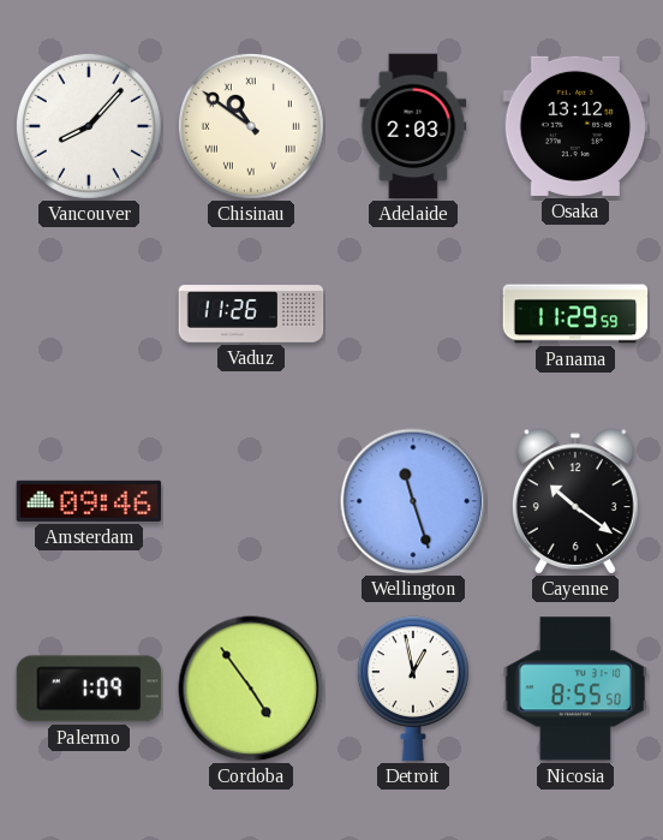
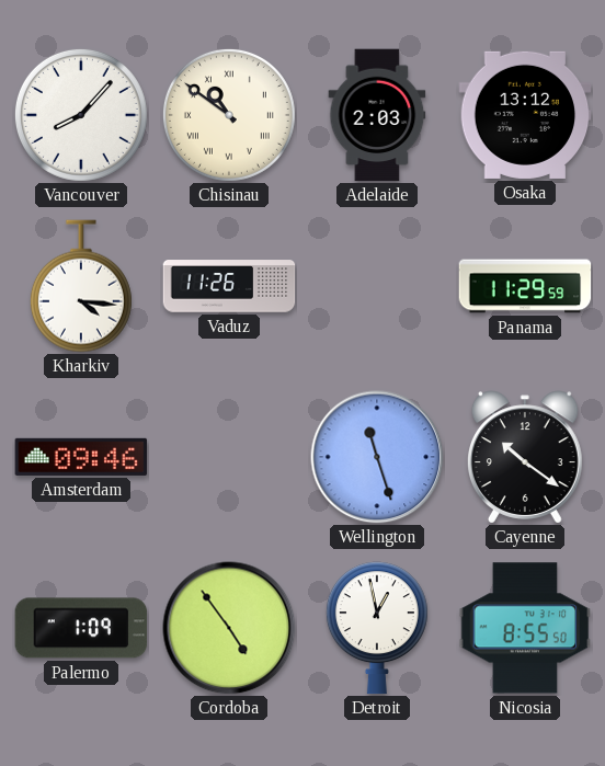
Kharkiv: none -> 4:16
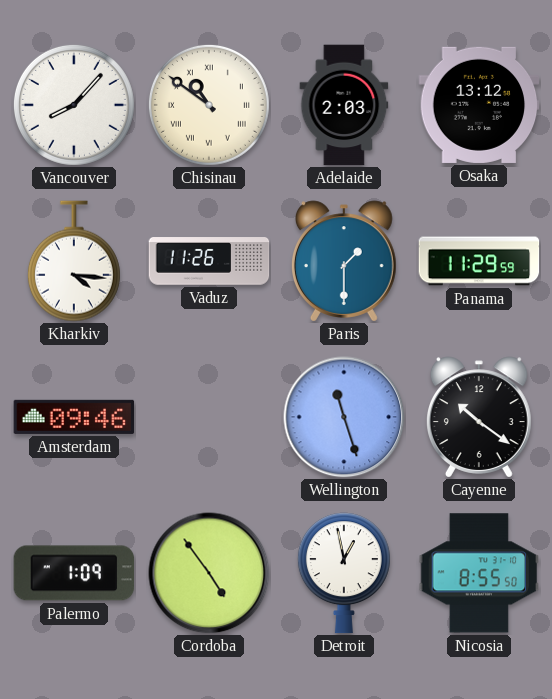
Paris: none -> 1:30
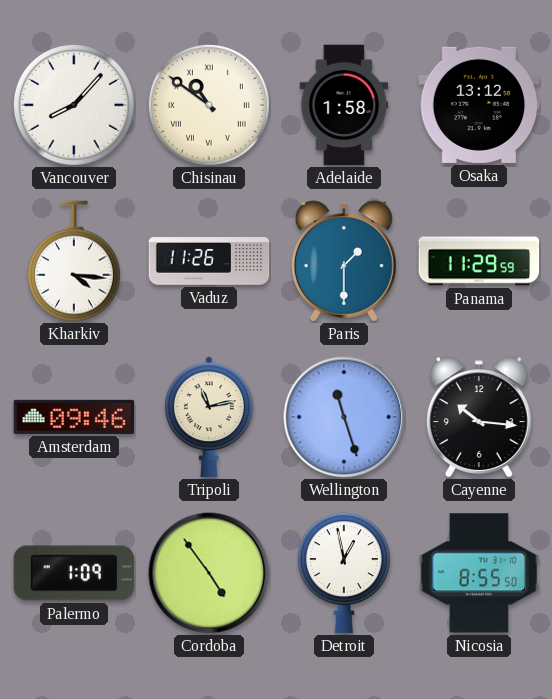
Adelaide: 2:03 -> 1:58
Tripoli: none -> 11:13
Cayenne: 10:21 -> 10:16
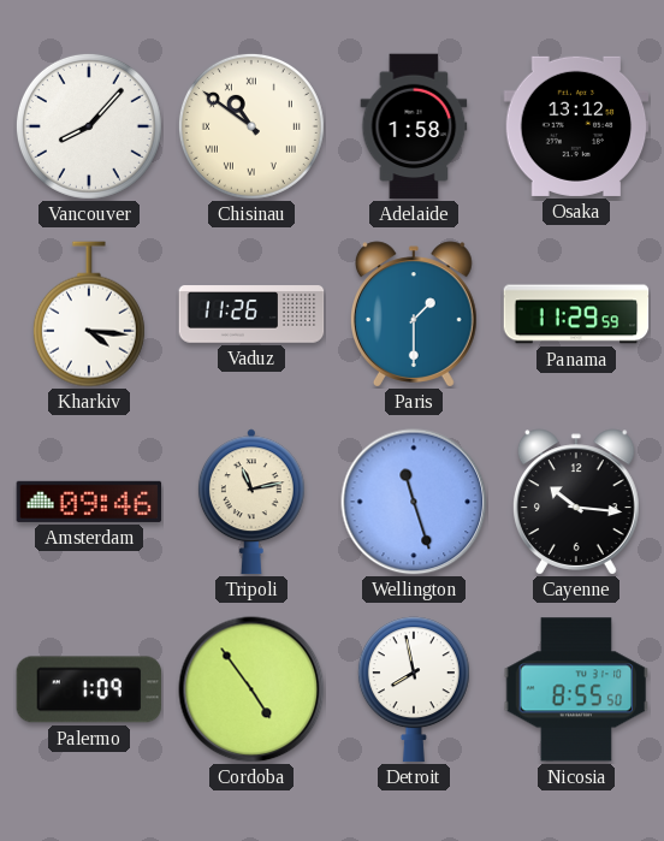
Detroit: 12:58 -> 7:58
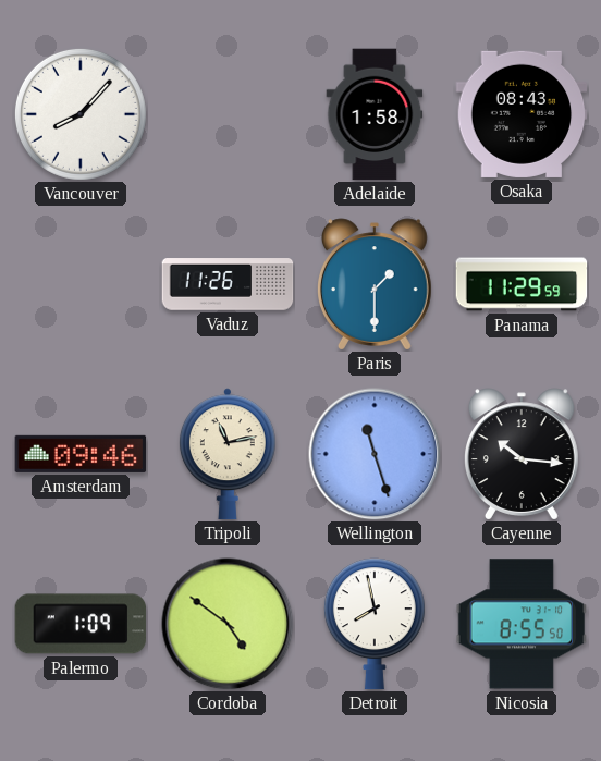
Chisinau: 10:51 -> none
Osaka: 13:12 -> 08:43
Kharkiv: 4:16 -> none
Cordoba: 4:54 -> 4:51
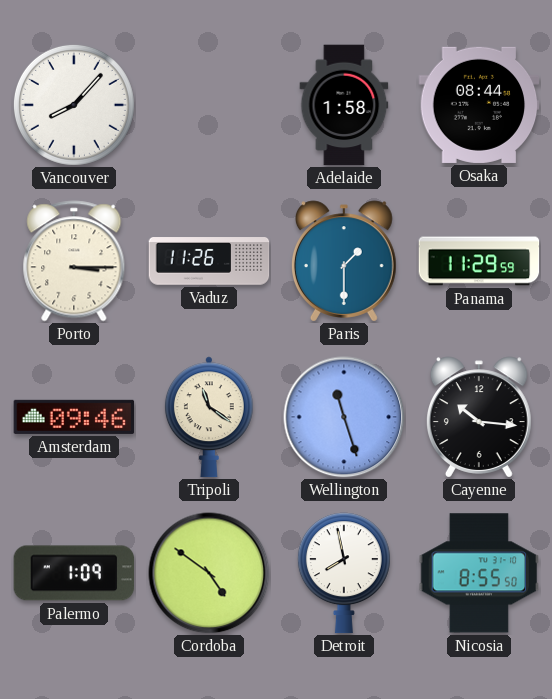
Osaka: 08:43 -> 08:44
Porto: none -> 3:15
Tripoli: 11:13 -> 11:21
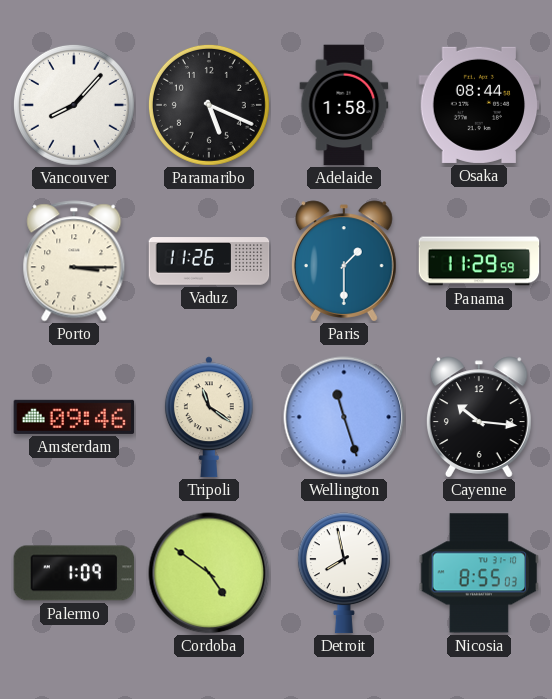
Paramaribo: none -> 5:19
Nicosia: 8:55:50 -> 8:55:03
